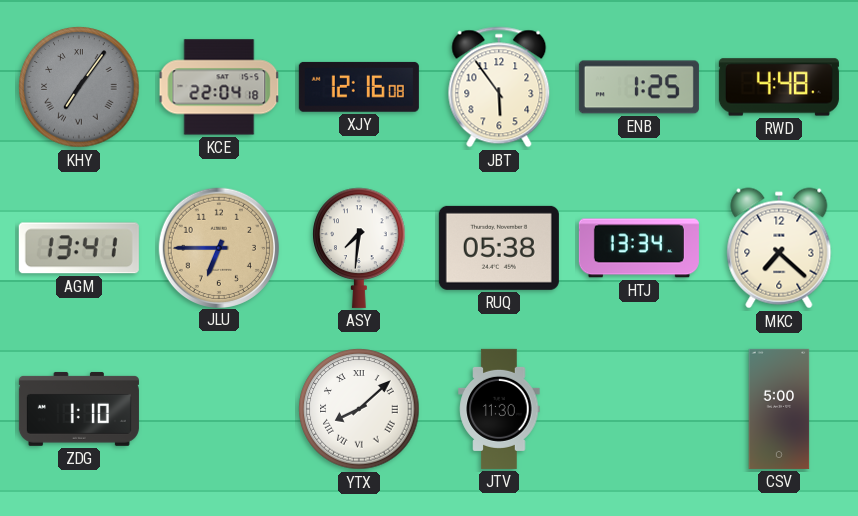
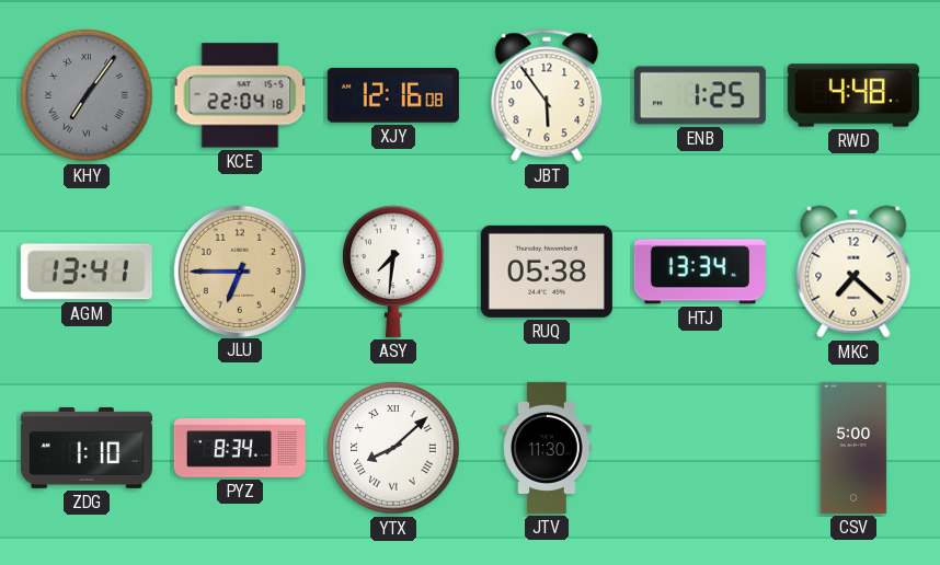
PYZ: none -> 8:34
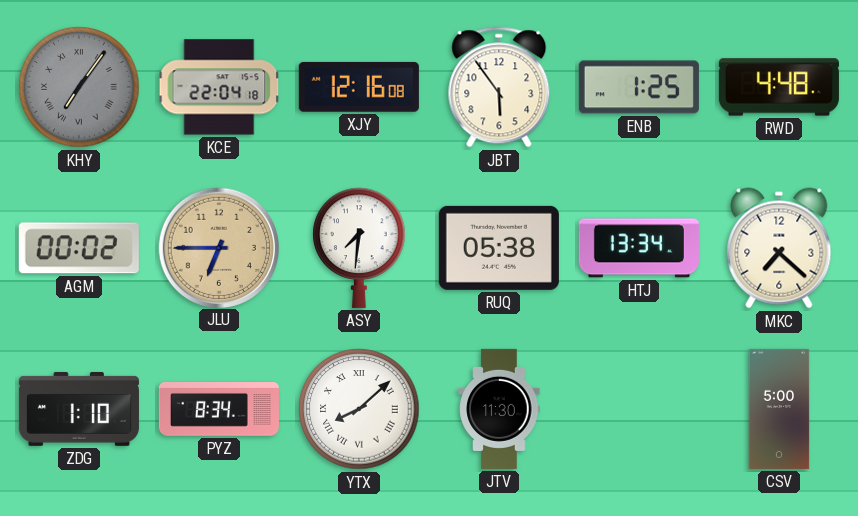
AGM: 13:41 -> 00:02
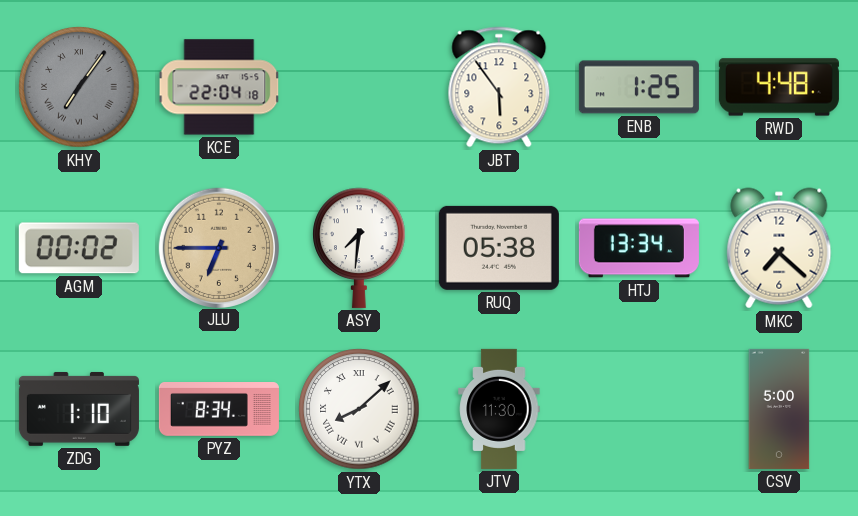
XJY: 12:16 -> none
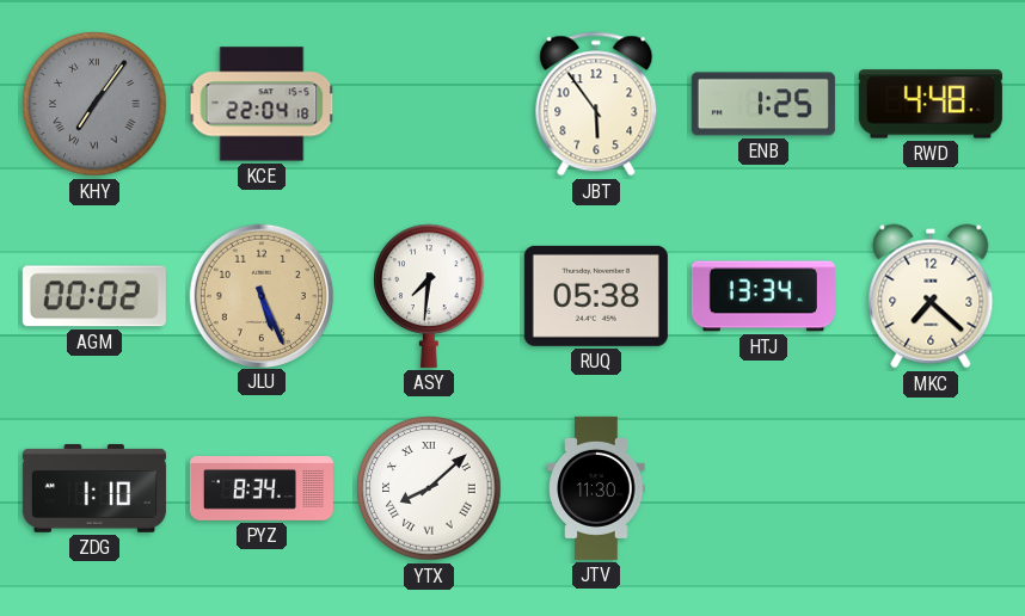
JLU: 6:45 -> 5:26
CSV: 5:00 -> none
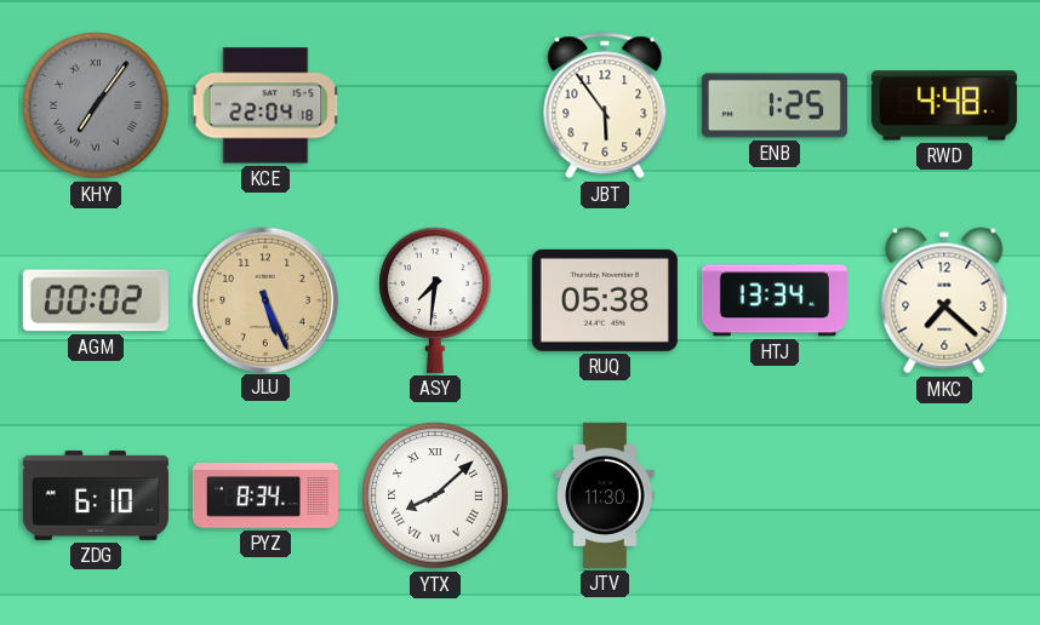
ZDG: 1:10 -> 6:10
